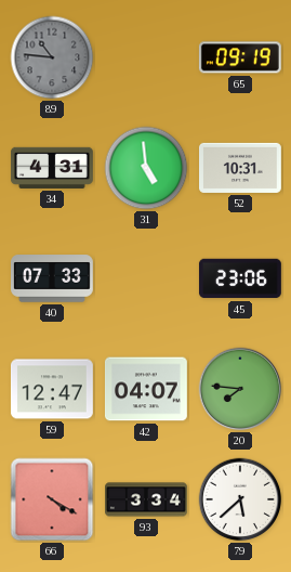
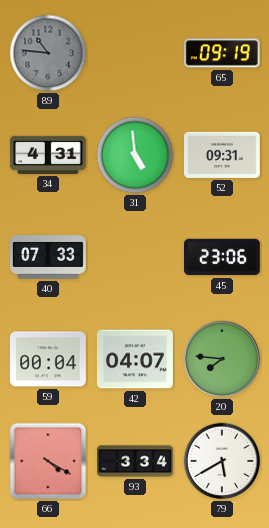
52: 10:31 -> 09:31
59: 12:47 -> 00:04
79: 5:38 -> 5:40
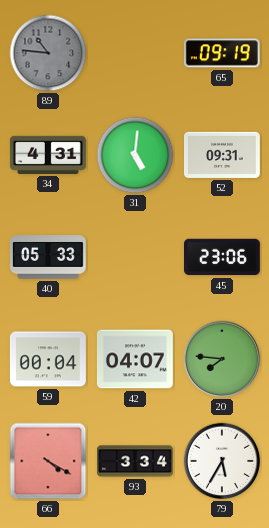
31: 4:59 -> 5:01
40: 07:33 -> 05:33
79: 5:40 -> 5:35
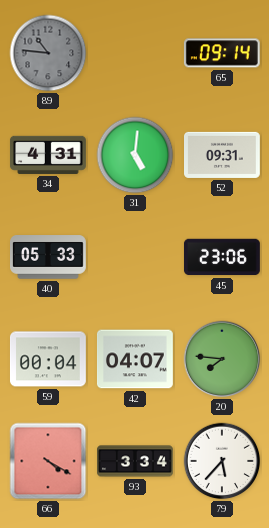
65: 09:19 -> 09:14
79: 5:35 -> 5:37
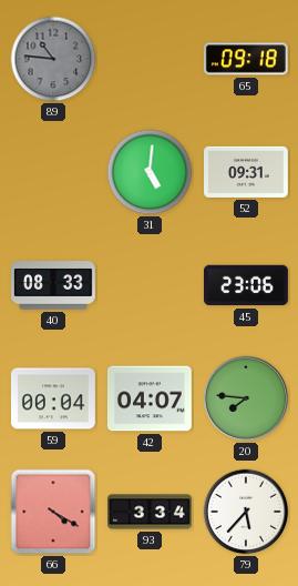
65: 09:14 -> 09:18
34: 4:31 -> none
40: 05:33 -> 08:33
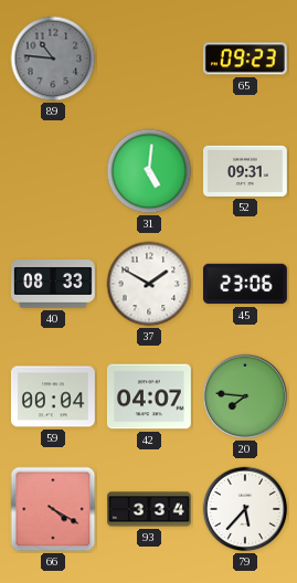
65: 09:18 -> 09:23
37: none -> 1:50
